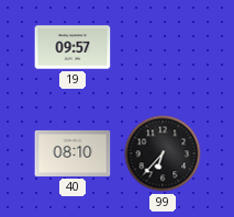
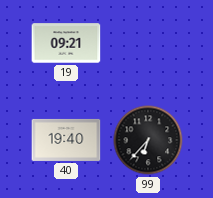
19: 09:57 -> 09:21
40: 08:10 -> 19:40
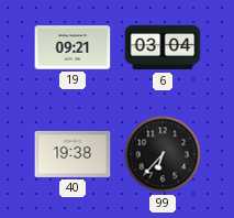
6: none -> 03:04
40: 19:40 -> 19:38
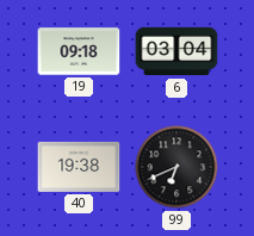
19: 09:21 -> 09:18
99: 6:37 -> 6:41
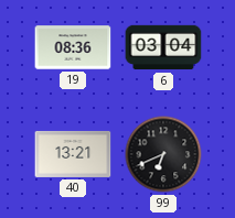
19: 09:18 -> 08:36
40: 19:38 -> 13:21
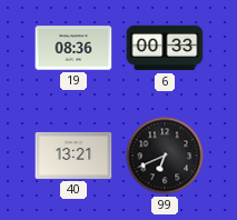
6: 03:04 -> 00:33
